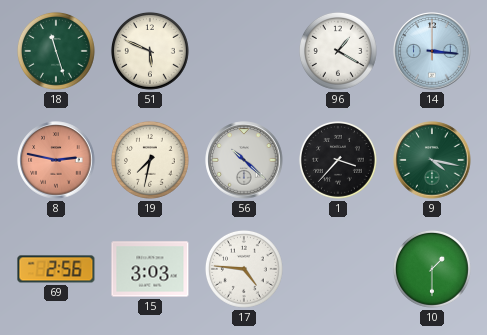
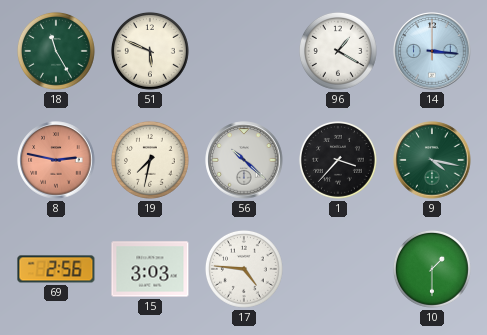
18: 11:27 -> 11:25
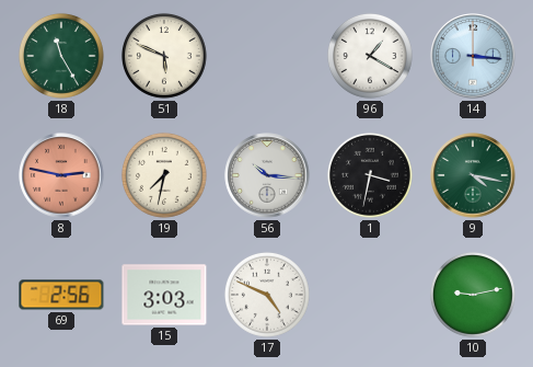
56: 10:22 -> 10:16
1: 3:37 -> 3:32
17: 4:46 -> 4:49
10: 1:30 -> 9:13
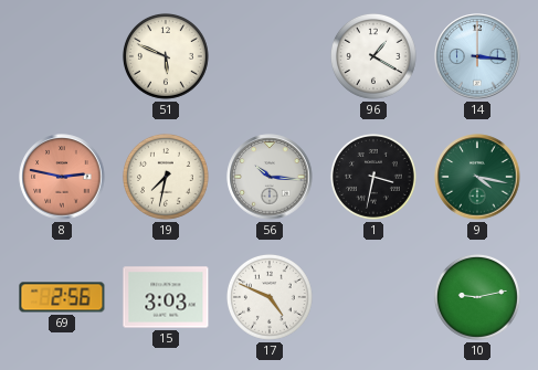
18: 11:25 -> none
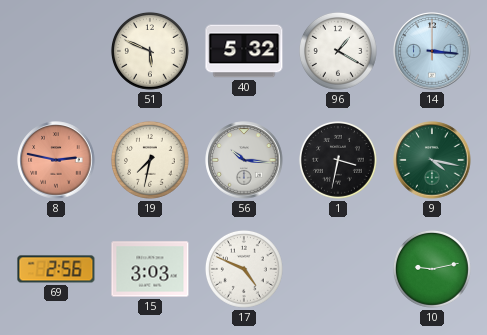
40: none -> 5:32
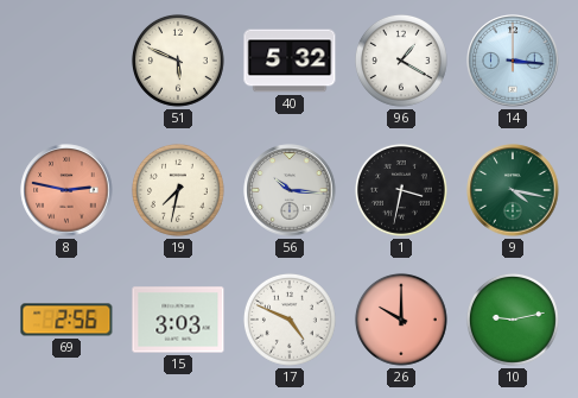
26: none -> 10:00
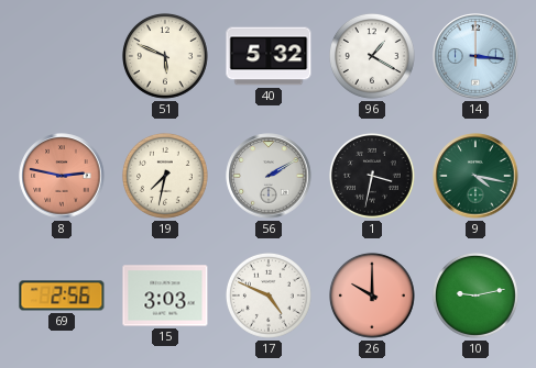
56: 10:16 -> 2:10
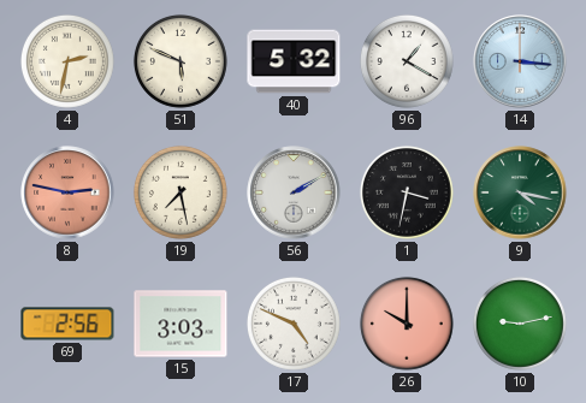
4: none -> 2:32
19: 7:32 -> 7:28
